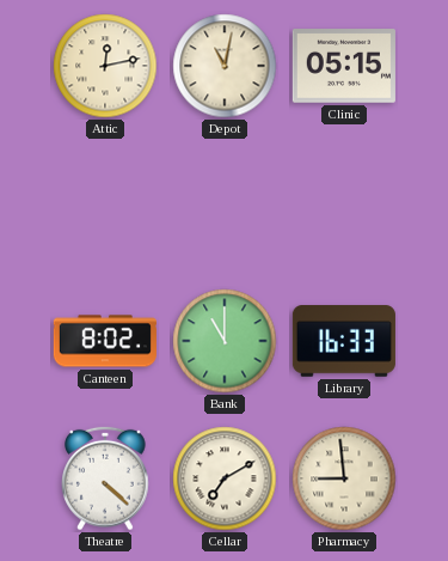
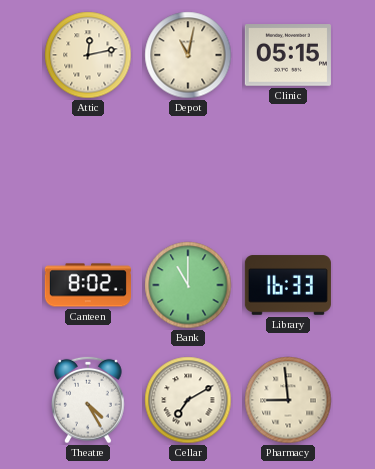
Theatre: 4:22 -> 4:25
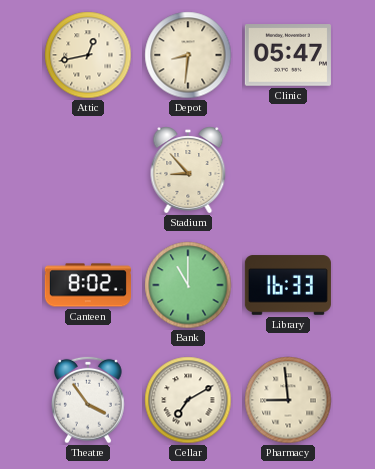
Attic: 12:13 -> 12:43
Depot: 11:02 -> 8:31
Clinic: 05:15 -> 05:47
Stadium: none -> 8:53
Theatre: 4:25 -> 3:54
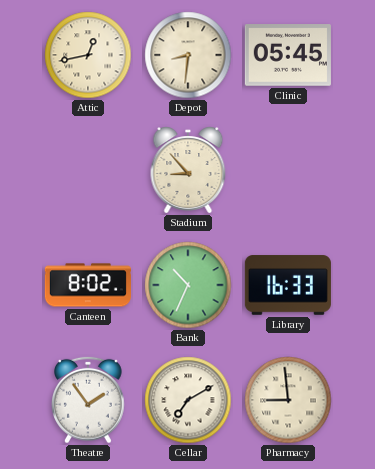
Clinic: 05:47 -> 05:45
Bank: 11:00 -> 10:34
Theatre: 3:54 -> 1:54
